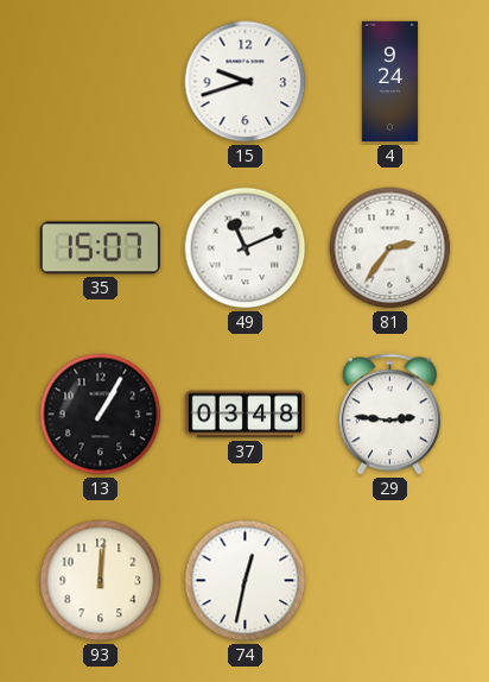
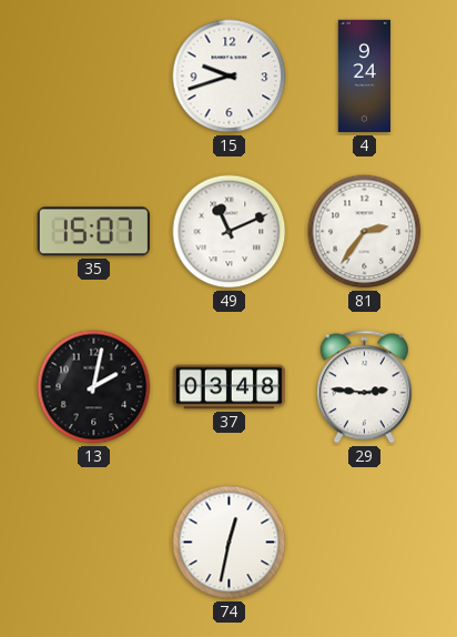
13: 1:05 -> 2:02
93: 12:01 -> none
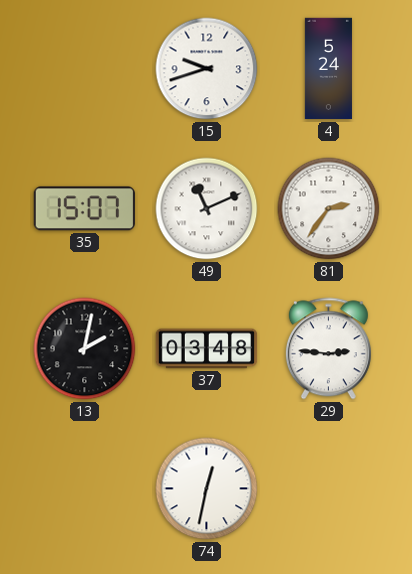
4: 9:24 -> 5:24
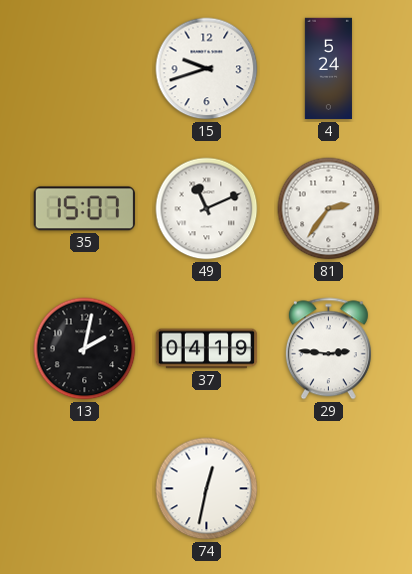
37: 03:48 -> 04:19
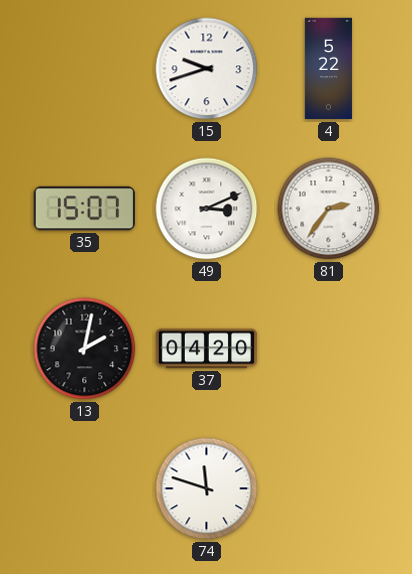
4: 5:24 -> 5:22
49: 11:11 -> 3:11
37: 04:19 -> 04:20
29: 2:46 -> none
74: 12:32 -> 11:48
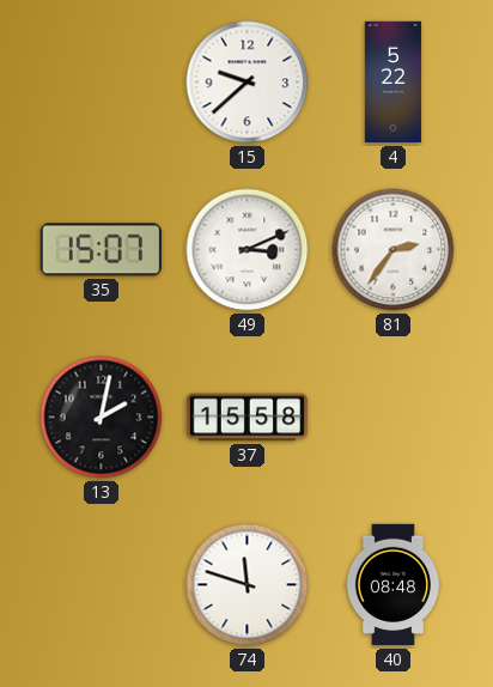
15: 9:42 -> 9:38
37: 04:20 -> 15:58
40: none -> 08:48
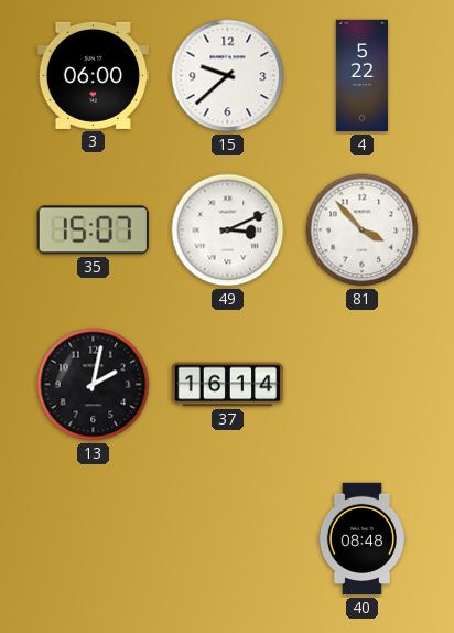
3: none -> 06:00
81: 2:36 -> 3:53
37: 15:58 -> 16:14
74: 11:48 -> none
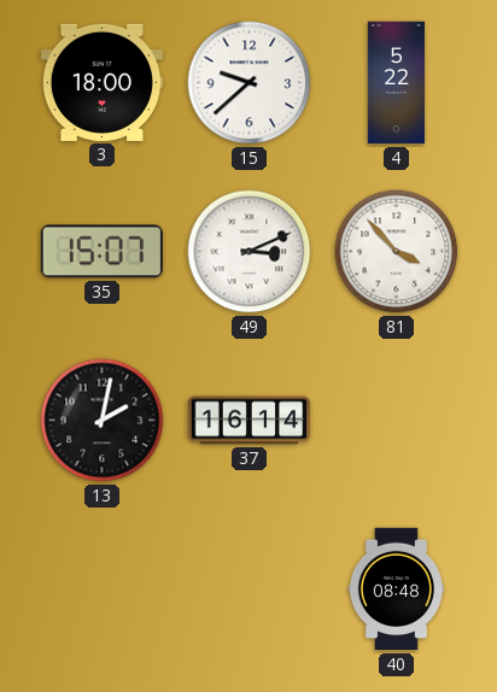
3: 06:00 -> 18:00
